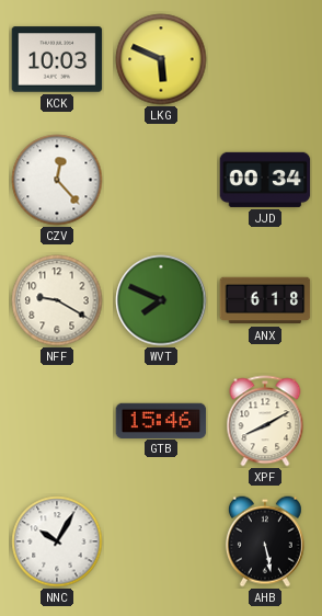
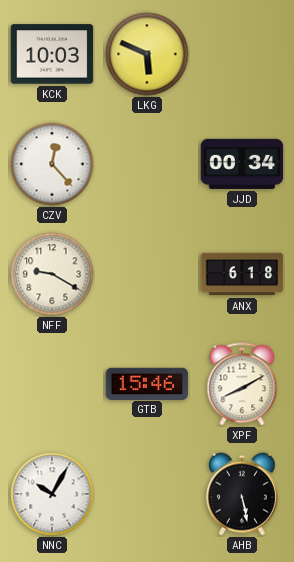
WVT: 7:49 -> none
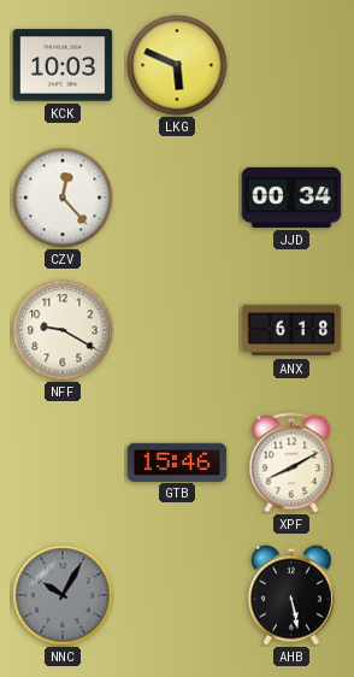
NNC dial: white -> grey
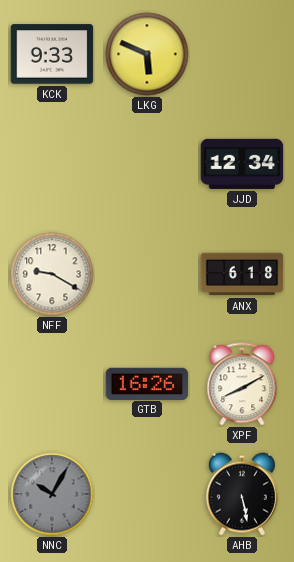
KCK: 10:03 -> 9:33
CZV: 12:23 -> none
JJD: 00:34 -> 12:34
GTB: 15:46 -> 16:26
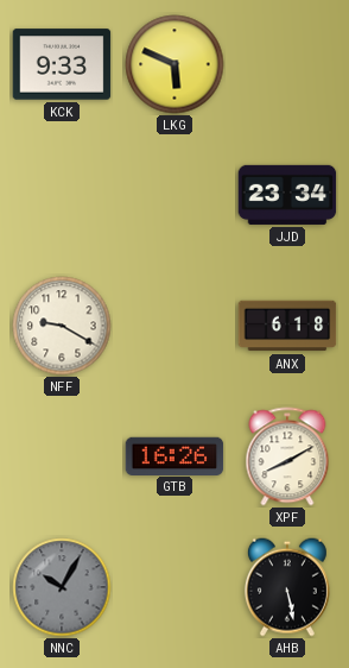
JJD: 12:34 -> 23:34
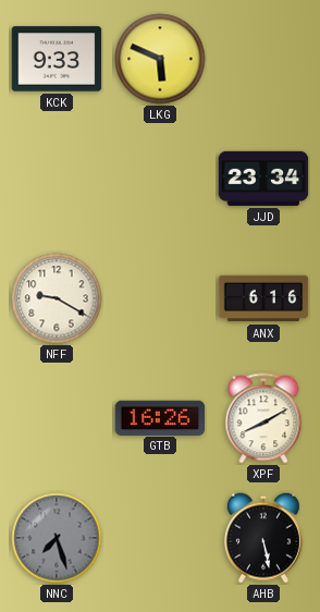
ANX: 6:18 -> 6:16
NNC: 10:05 -> 7:27
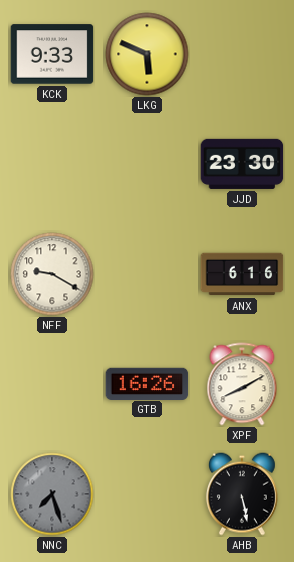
JJD: 23:34 -> 23:30
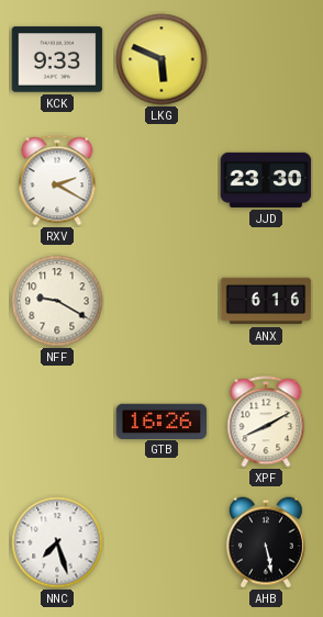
RXV: none -> 2:20
NNC dial: grey -> white
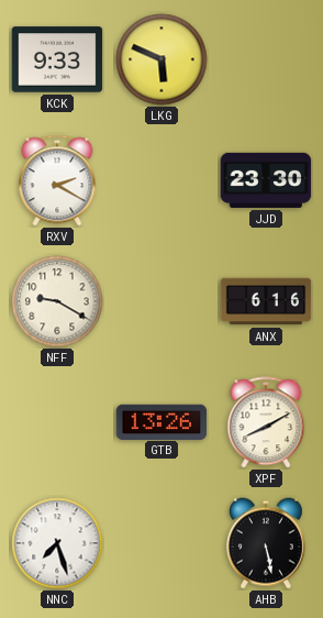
GTB: 16:26 -> 13:26
